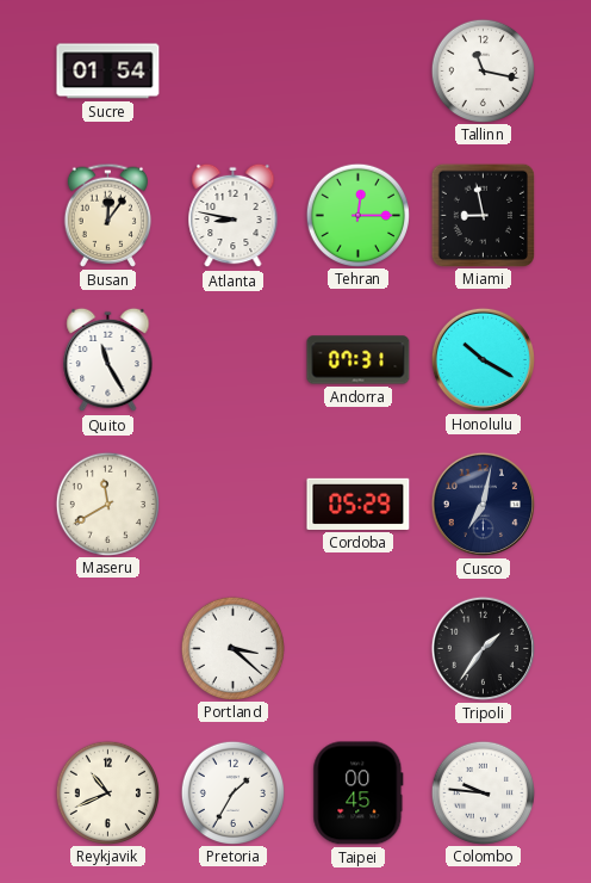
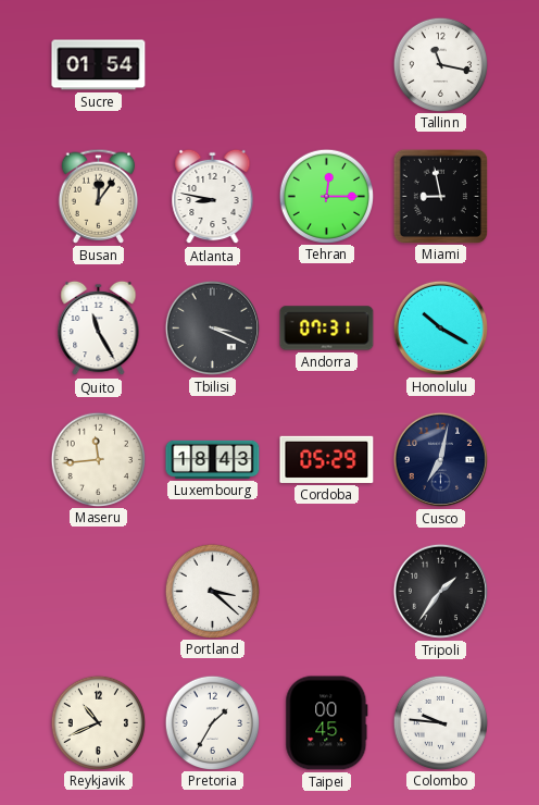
Tbilisi: none -> 3:19
Maseru: 11:40 -> 11:44
Luxembourg: none -> 18:43
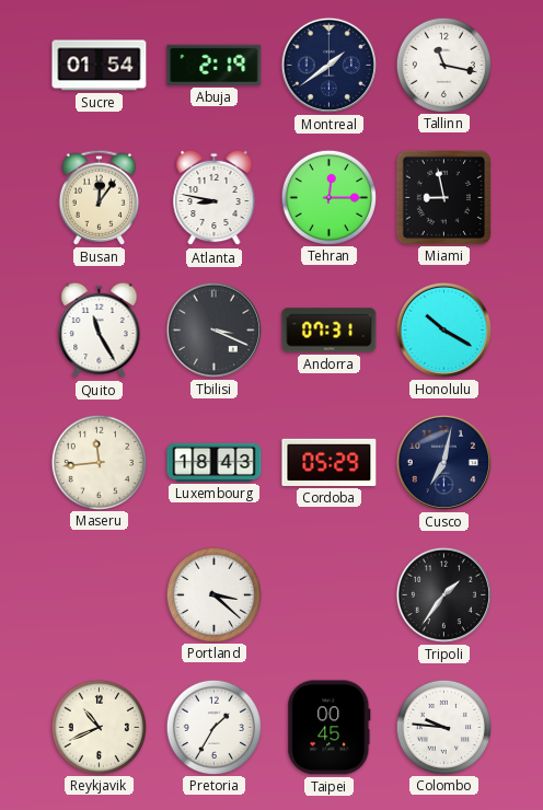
Abuja: none -> 2:19
Montreal: none -> 1:39
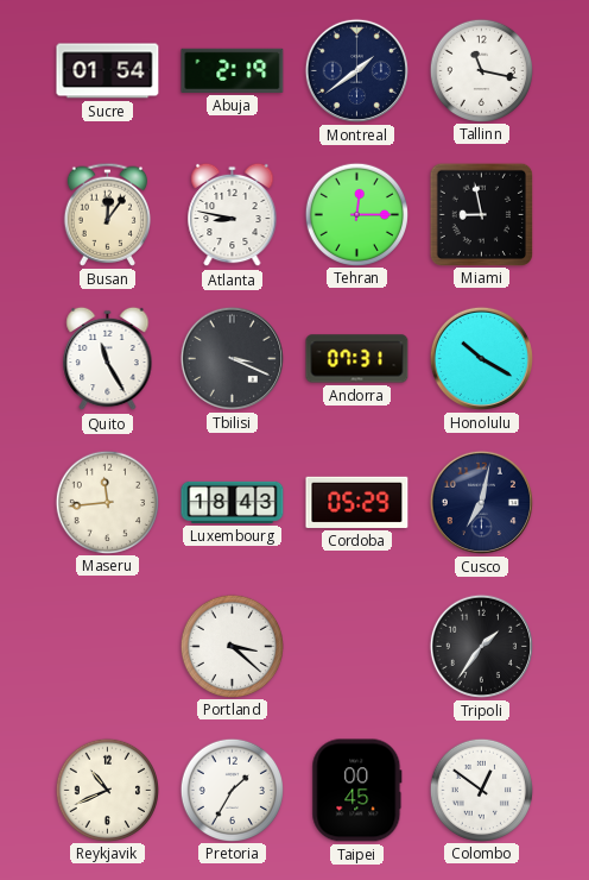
Colombo: 9:46 -> 12:51
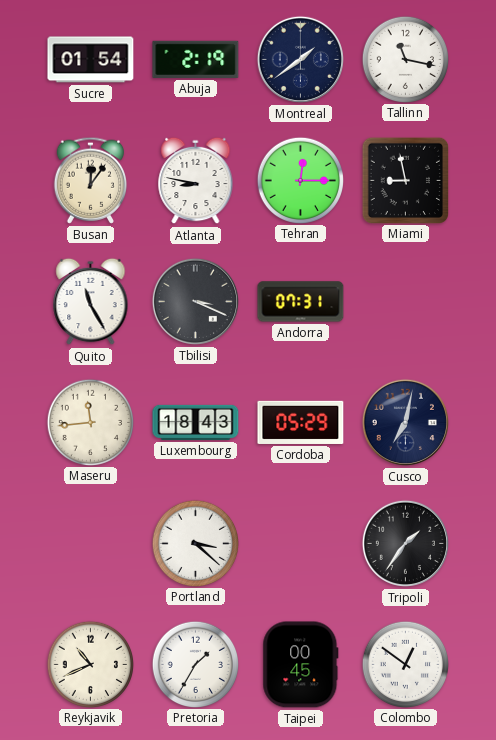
Honolulu: 10:20 -> none
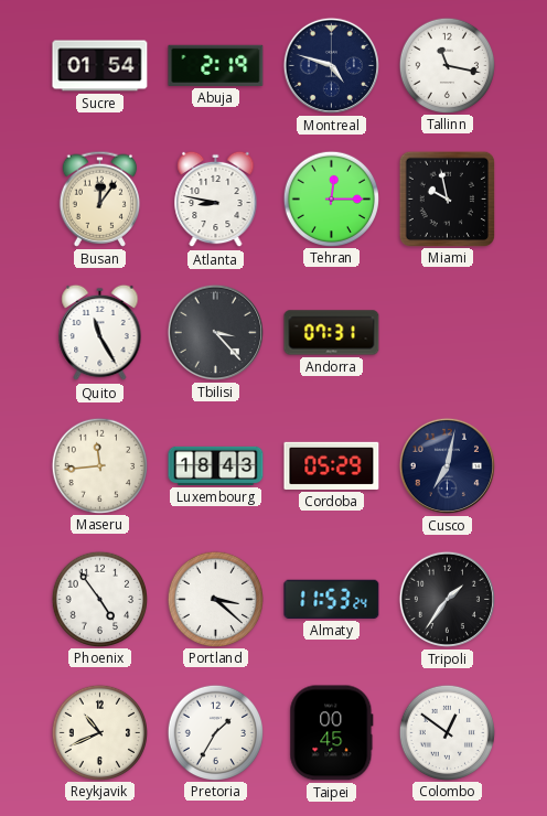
Montreal: 1:39 -> 4:48
Miami: 8:58 -> 9:58
Tbilisi: 3:19 -> 3:23
Phoenix: none -> 4:54
Almaty: none -> 11:53
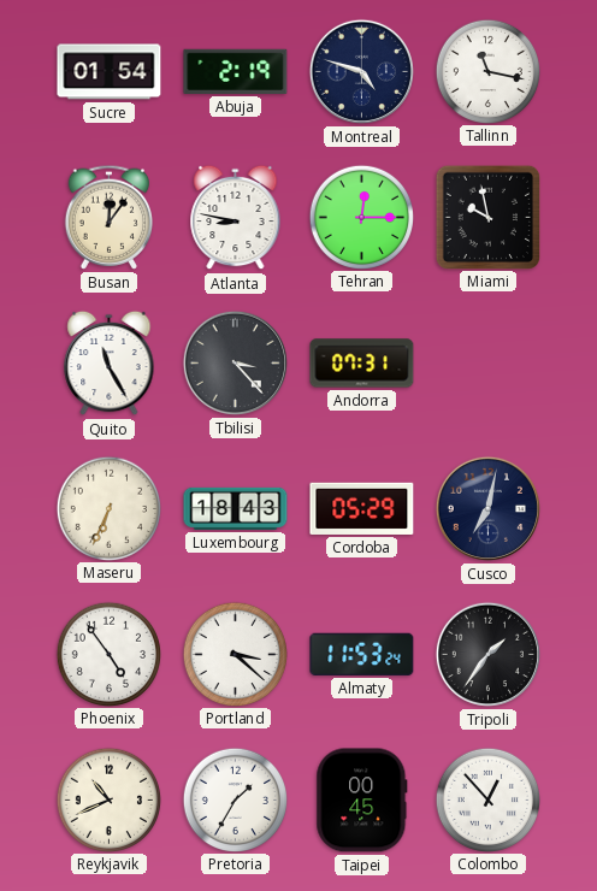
Maseru: 11:44 -> 6:34
Colombo: 12:51 -> 12:53
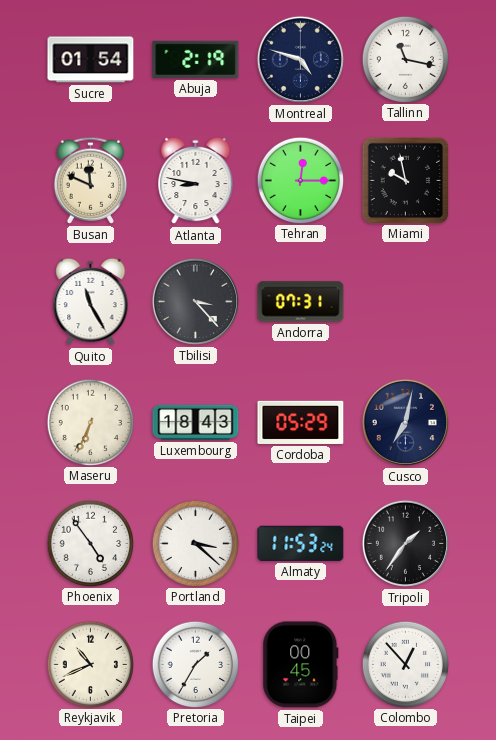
Busan: 12:06 -> 11:49
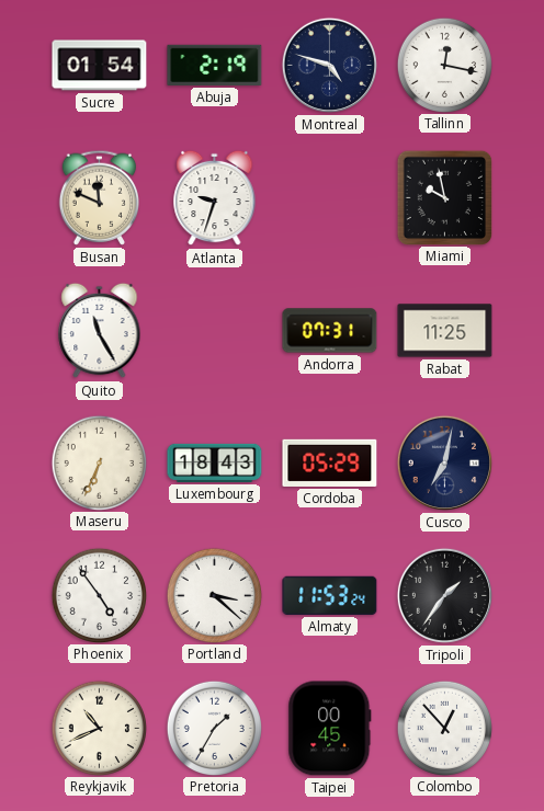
Tallinn: 11:17 -> 12:17
Atlanta: 8:47 -> 9:33
Tehran: 12:15 -> none
Tbilisi: 3:23 -> none
Rabat: none -> 11:25
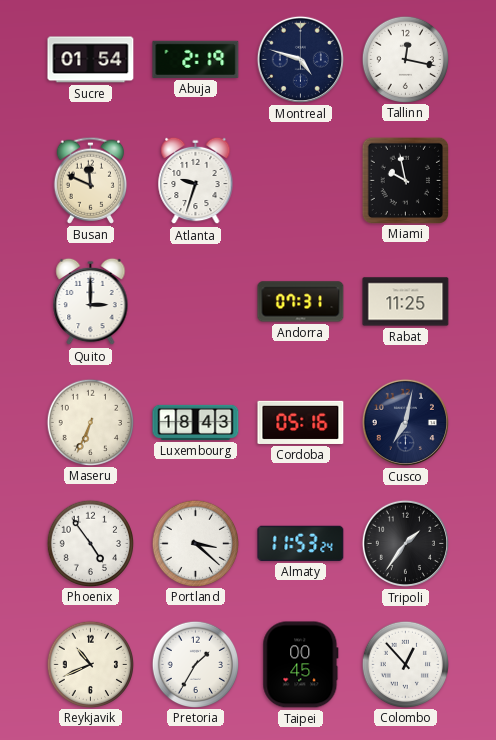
Quito: 11:25 -> 3:00
Cordoba: 05:29 -> 05:16
